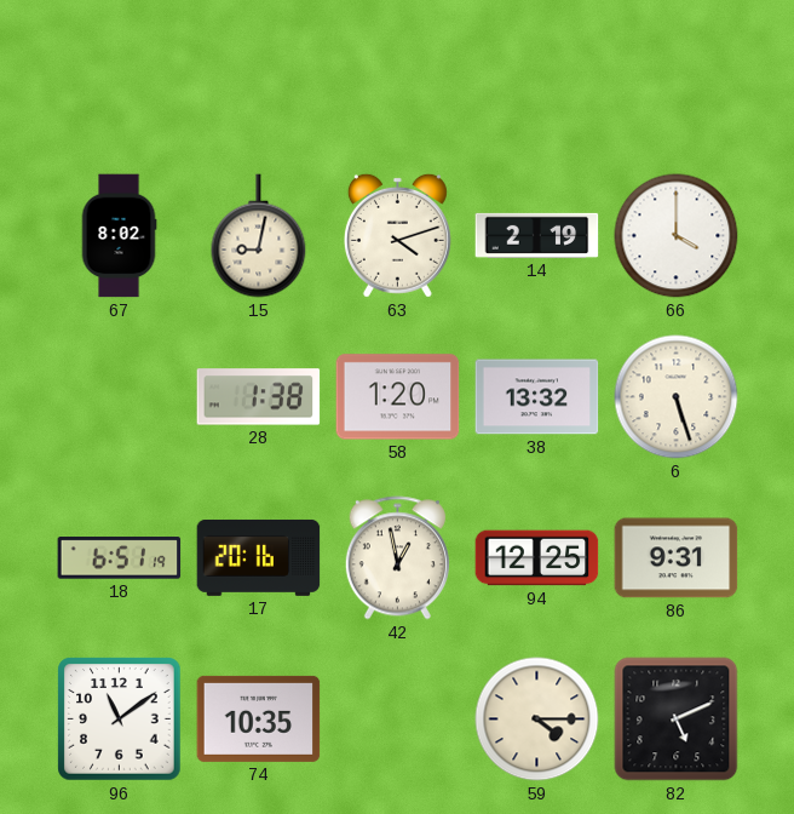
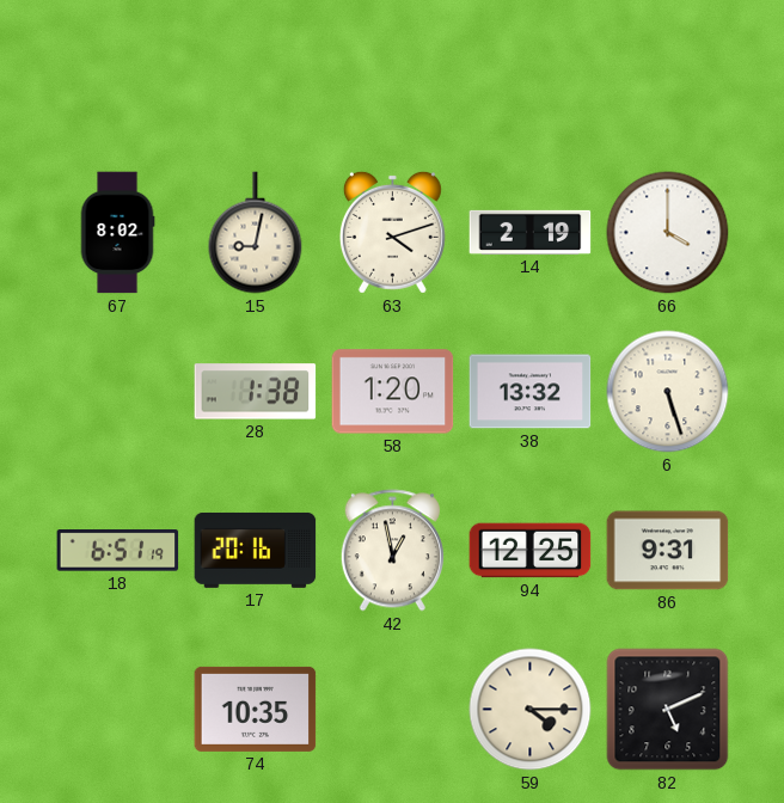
96: 11:09 -> none
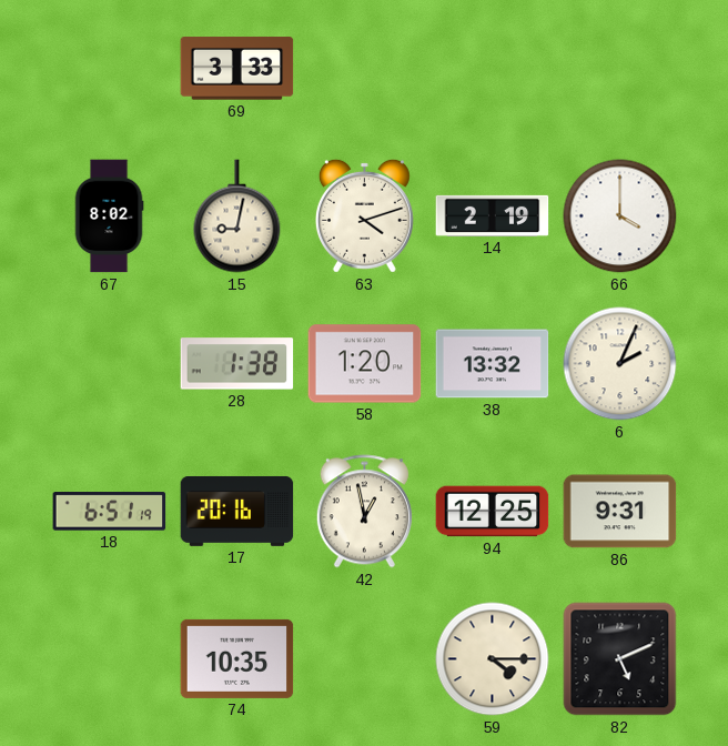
69: none -> 3:33
6: 5:27 -> 2:04
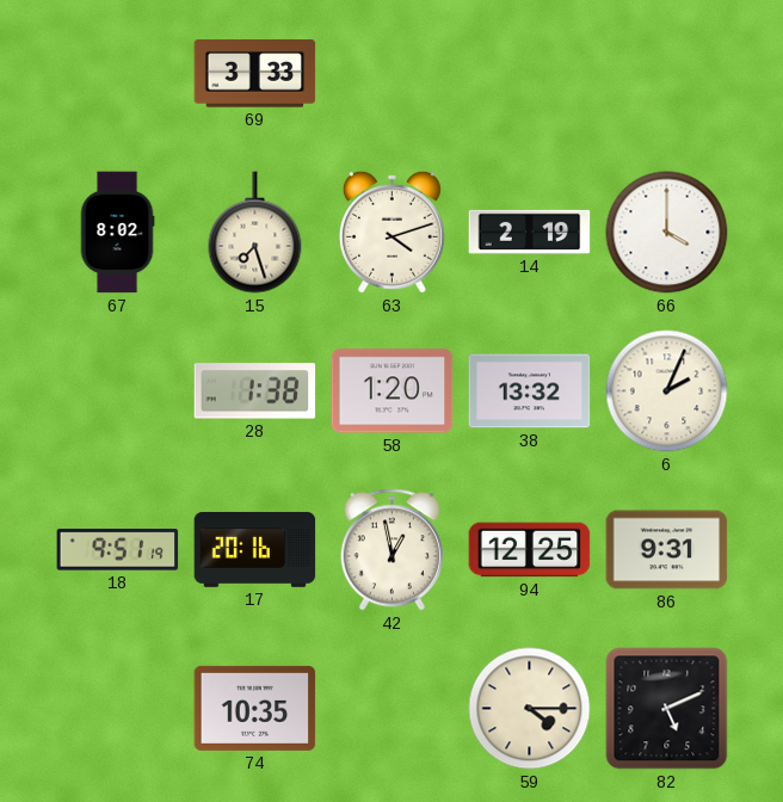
15: 9:02 -> 7:27
18: 6:51 -> 9:51
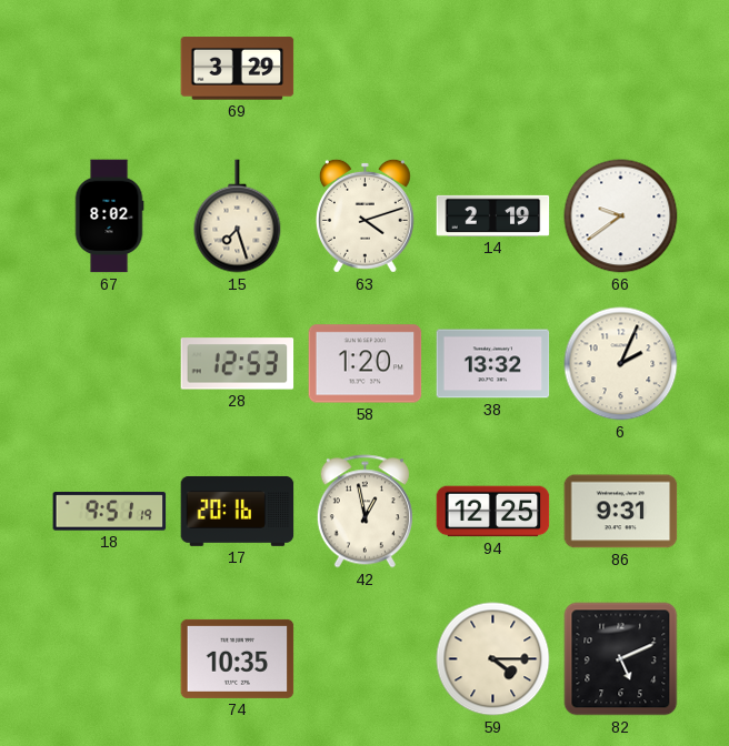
69: 3:33 -> 3:29
66: 4:00 -> 9:39
28: 1:38 -> 12:53
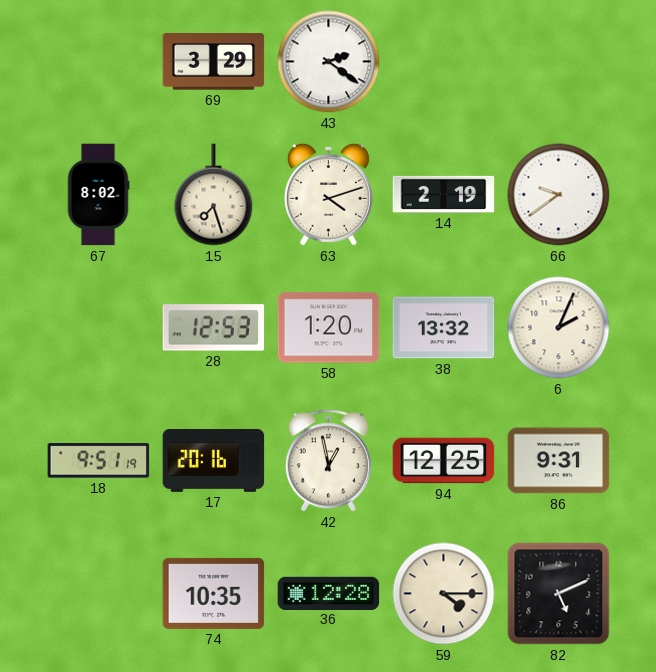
43: none -> 2:21
36: none -> 12:28
